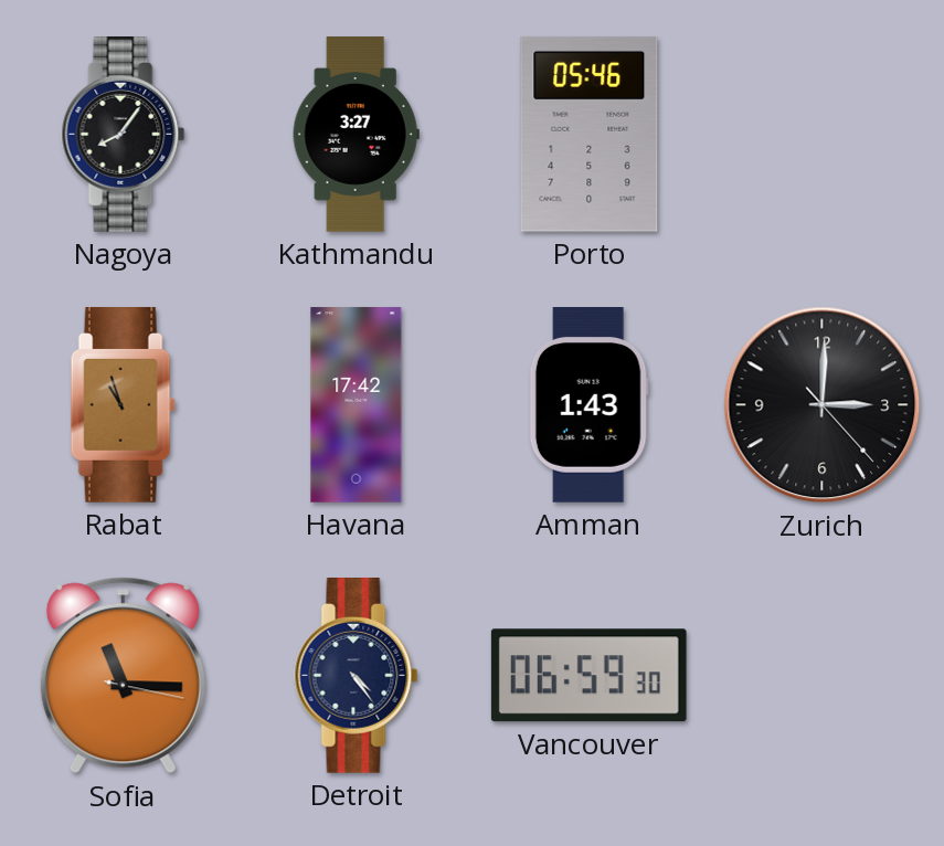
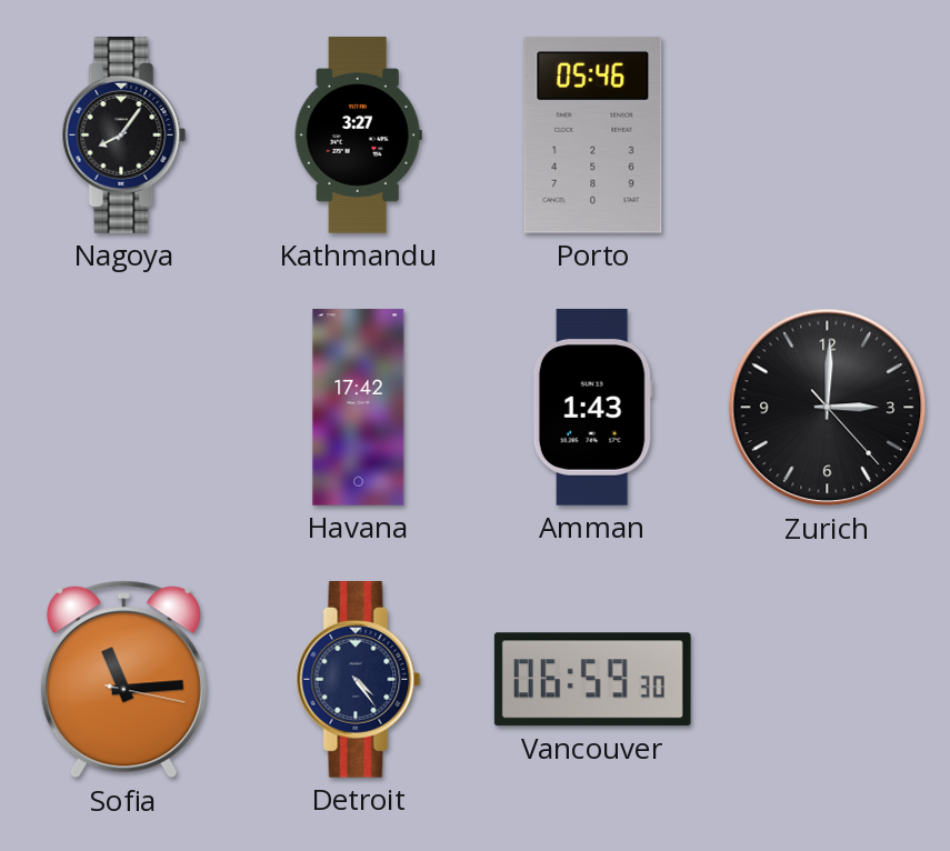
Rabat: 10:57 -> none
Sofia: 11:15 -> 11:14
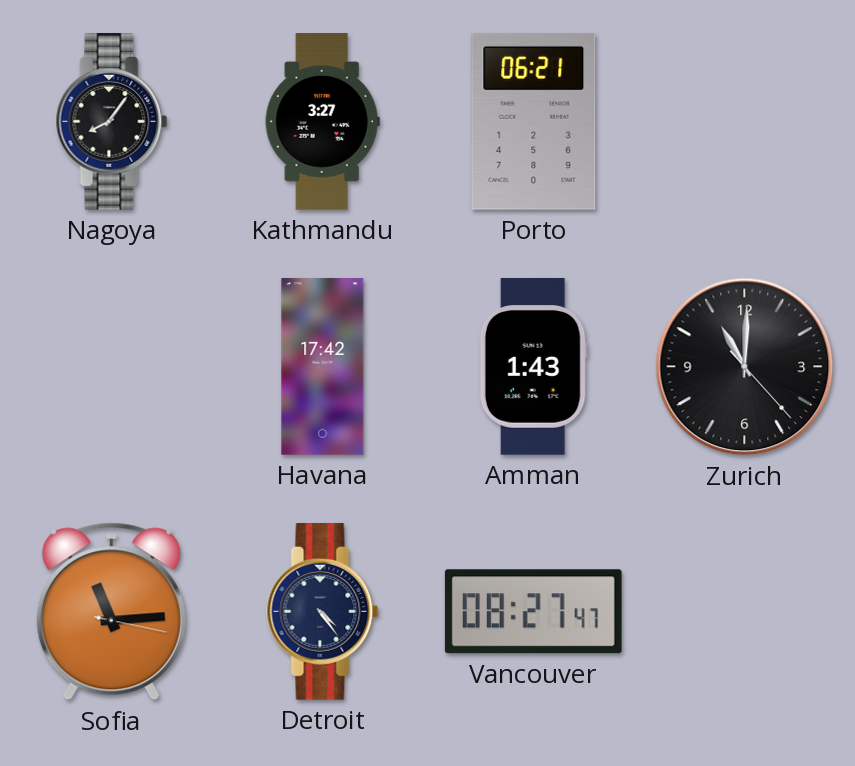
Porto: 05:46 -> 06:21
Zurich: 3:00 -> 11:00
Vancouver: 06:59 -> 08:27
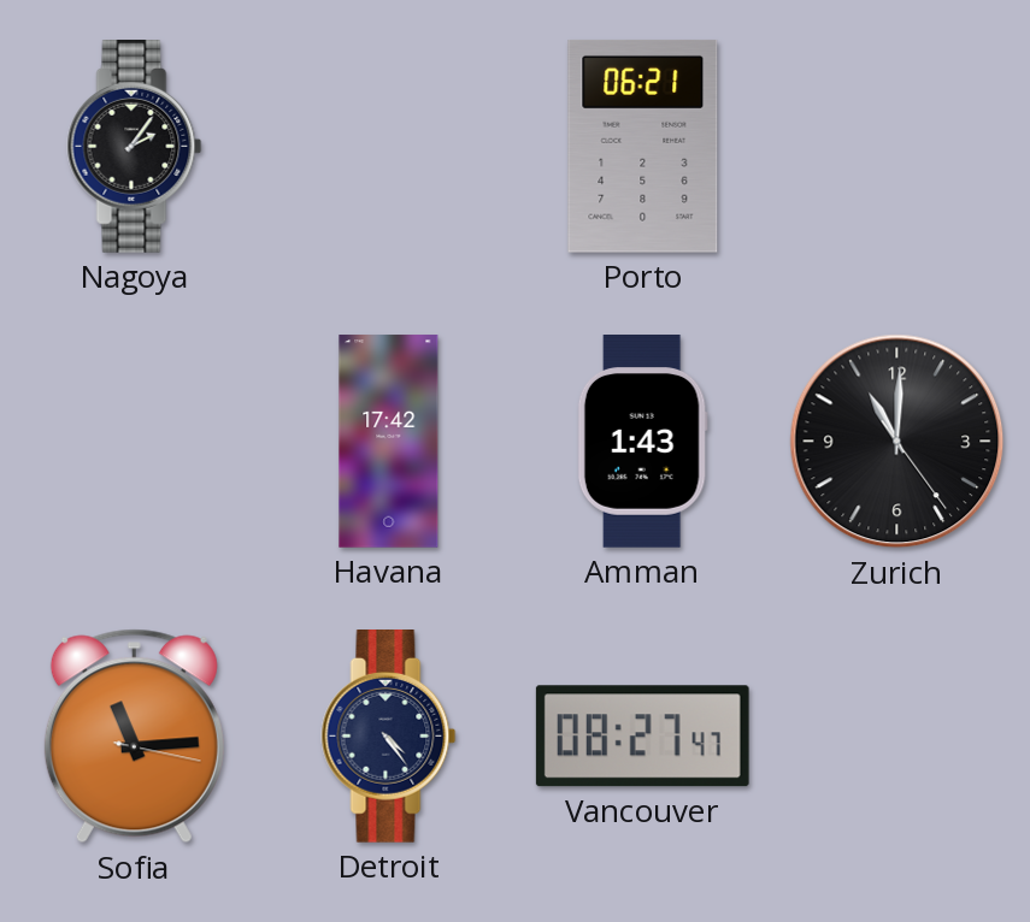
Nagoya: 8:06 -> 2:06
Kathmandu: 3:27 -> none
Zurich: 11:00:23 -> 11:00:24
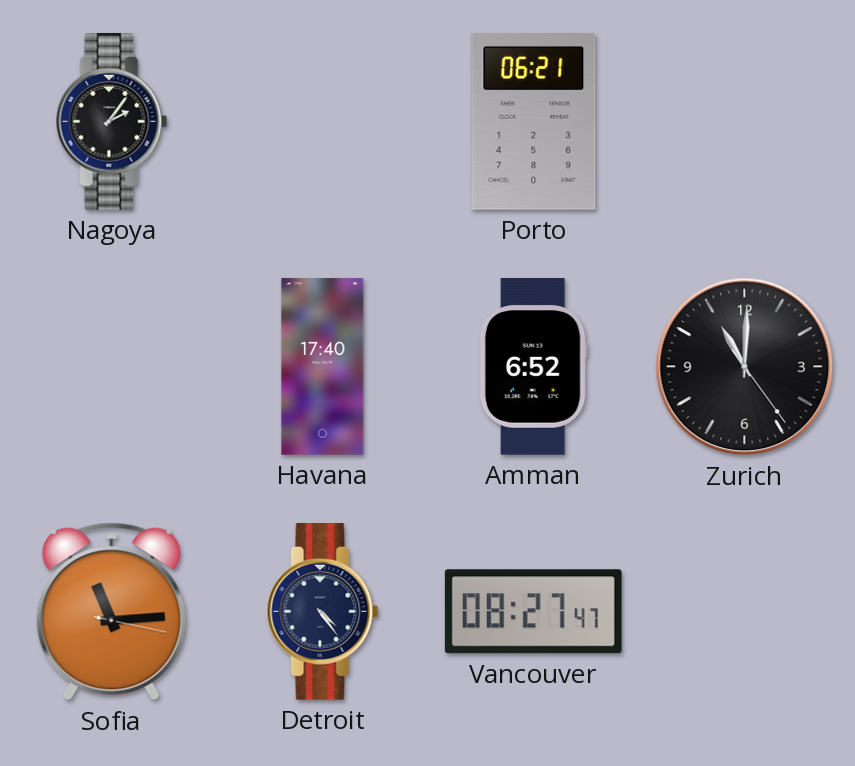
Havana: 17:42 -> 17:40
Amman: 1:43 -> 6:52
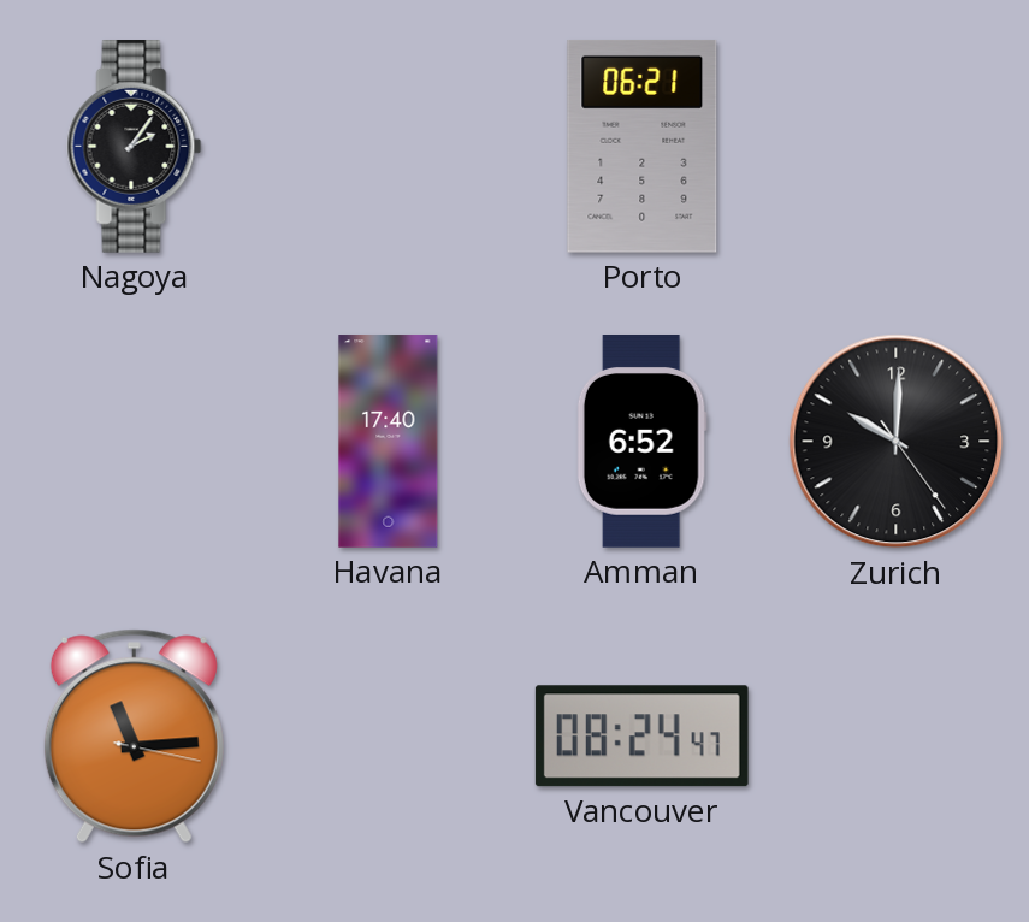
Zurich: 11:00 -> 10:00
Detroit: 4:24 -> none
Vancouver: 08:27 -> 08:24
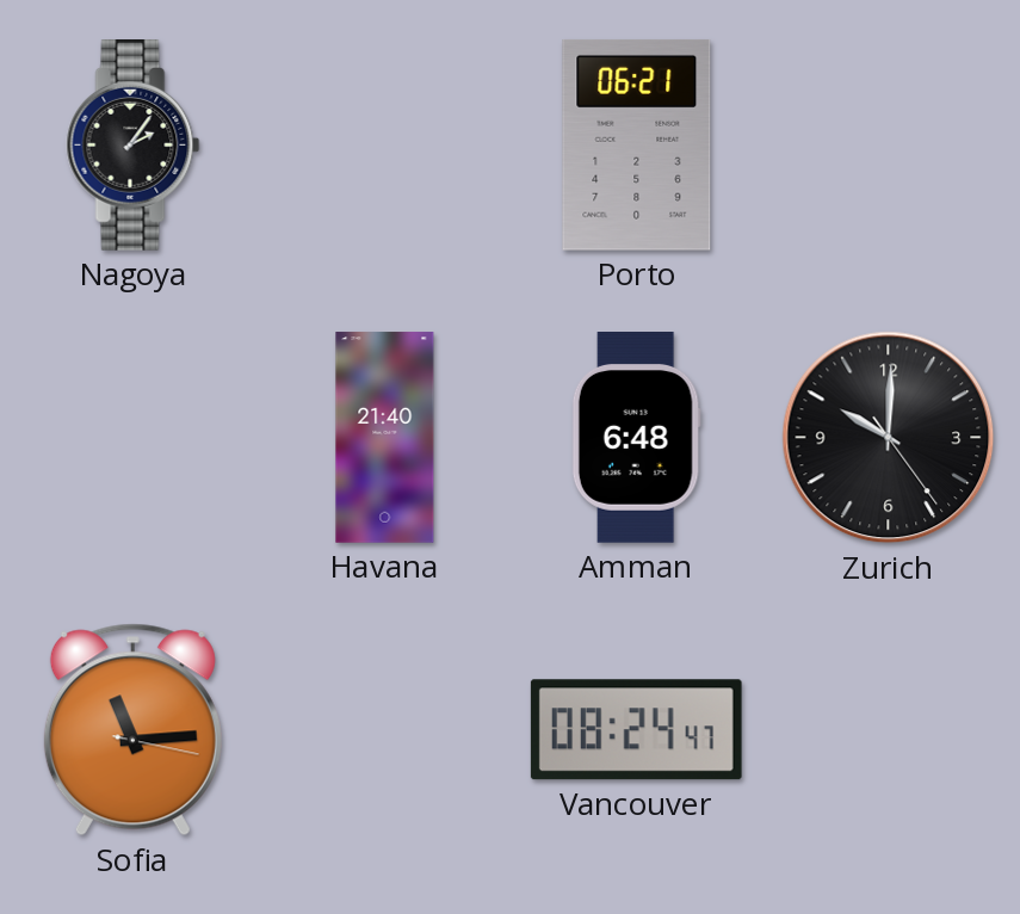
Havana: 17:40 -> 21:40
Amman: 6:52 -> 6:48
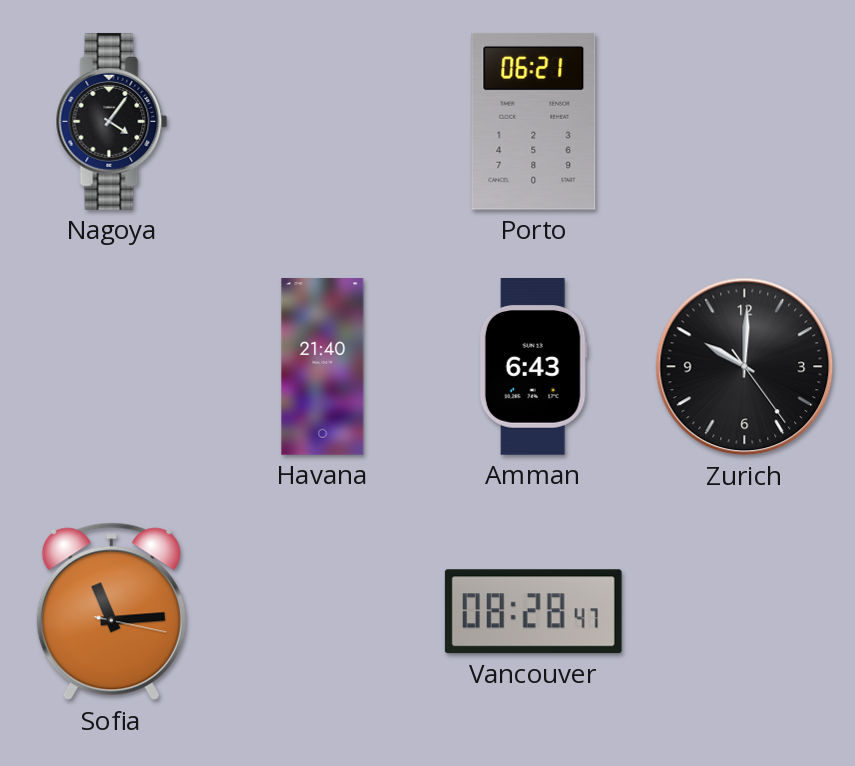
Nagoya: 2:06 -> 4:06
Amman: 6:48 -> 6:43
Vancouver: 08:24 -> 08:28
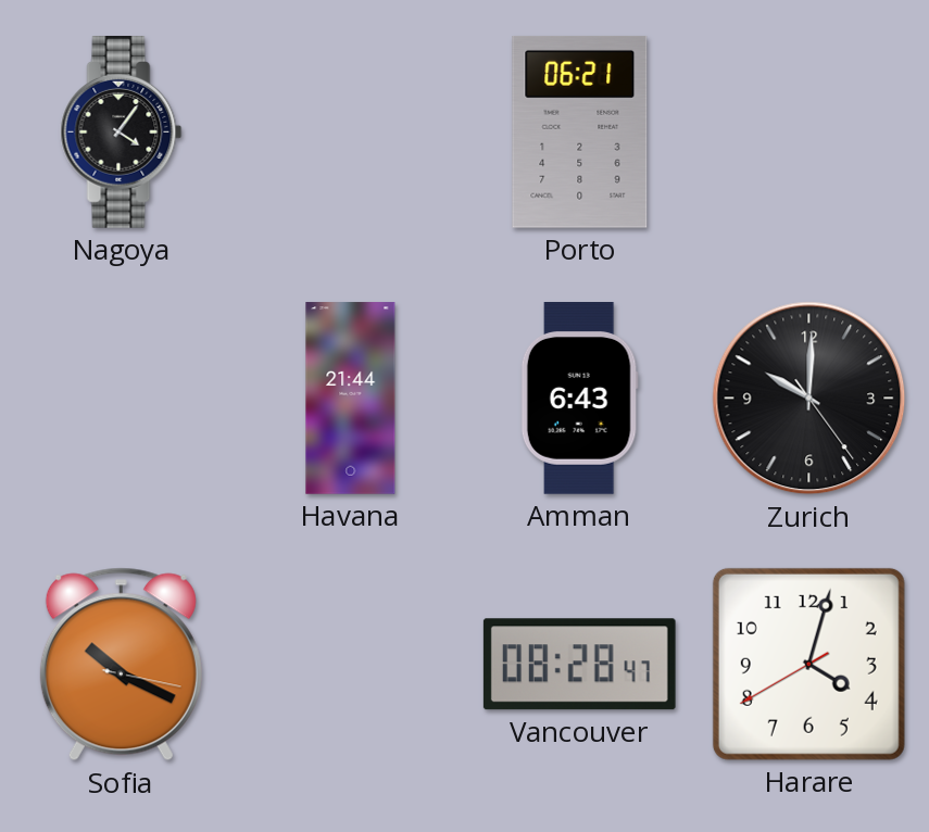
Havana: 21:40 -> 21:44
Sofia: 11:14 -> 10:19
Harare: none -> 4:02
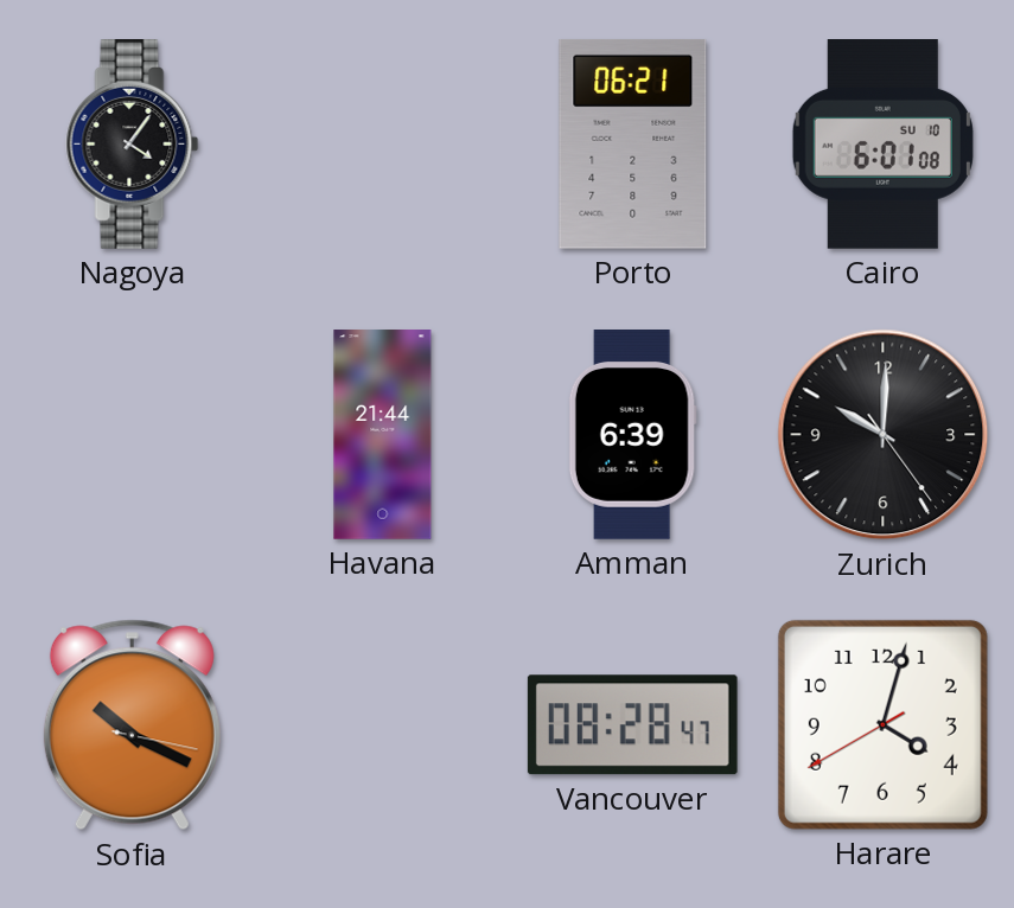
Cairo: none -> 6:01
Amman: 6:43 -> 6:39
